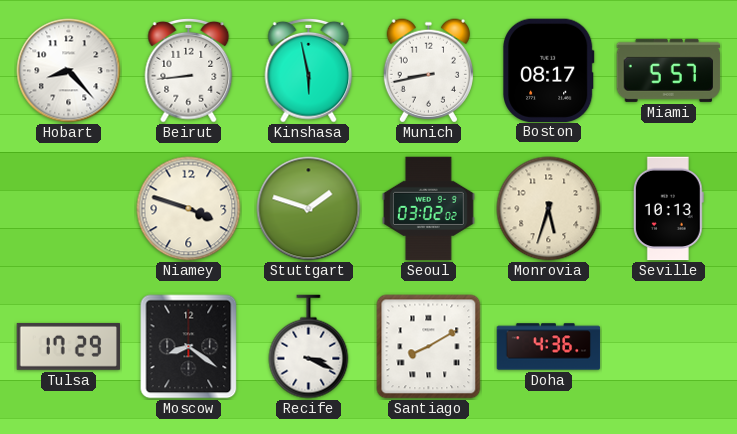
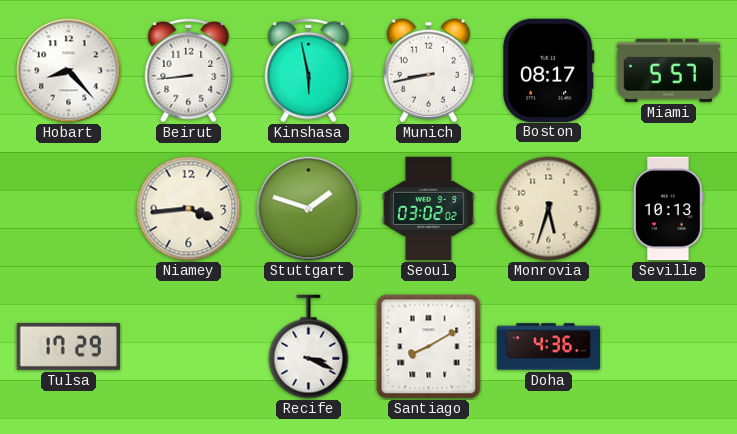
Niamey: 3:48 -> 3:44
Moscow: 8:21 -> none
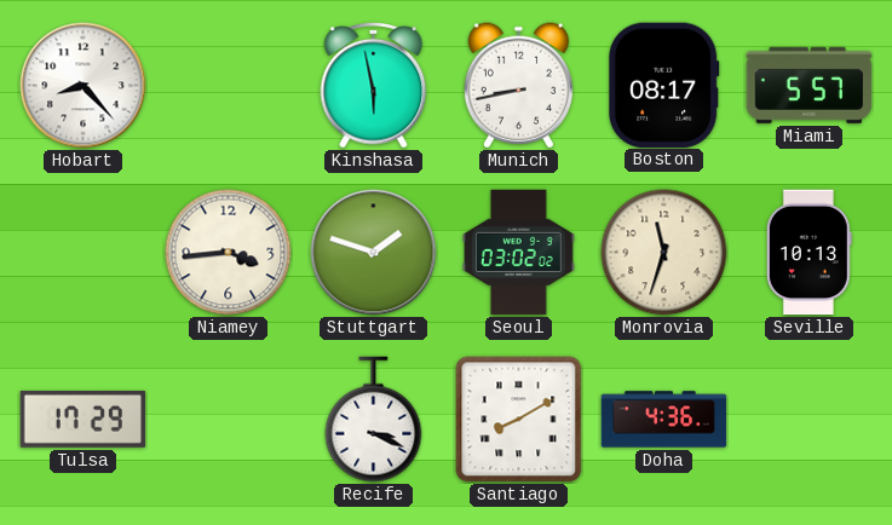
Beirut: 8:44 -> none
Monrovia: 5:33 -> 11:33
